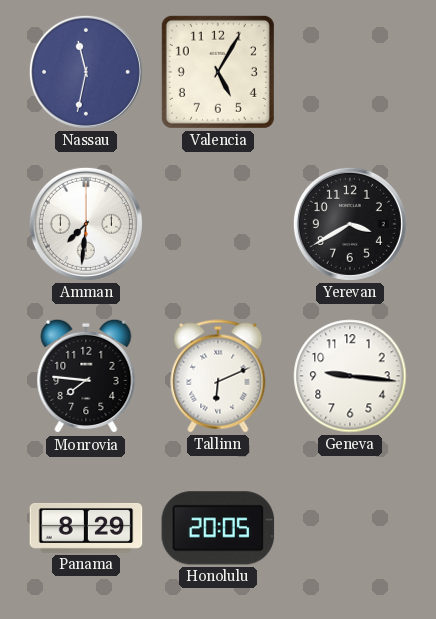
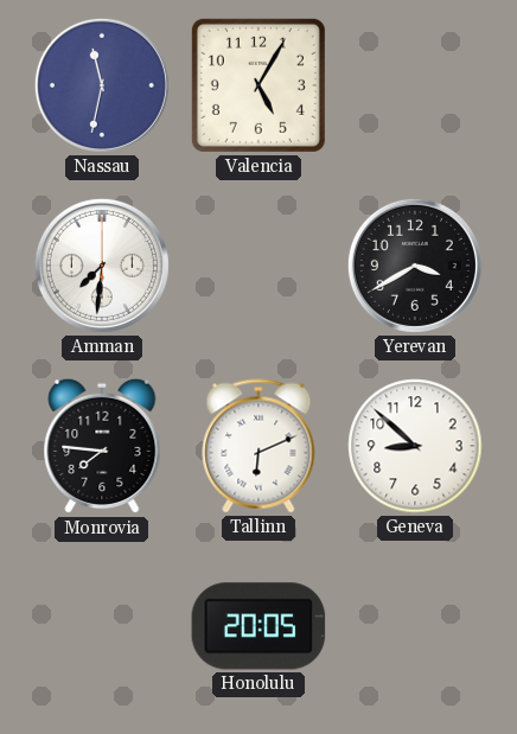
Geneva: 9:16 -> 8:52
Panama: 8:29 -> none
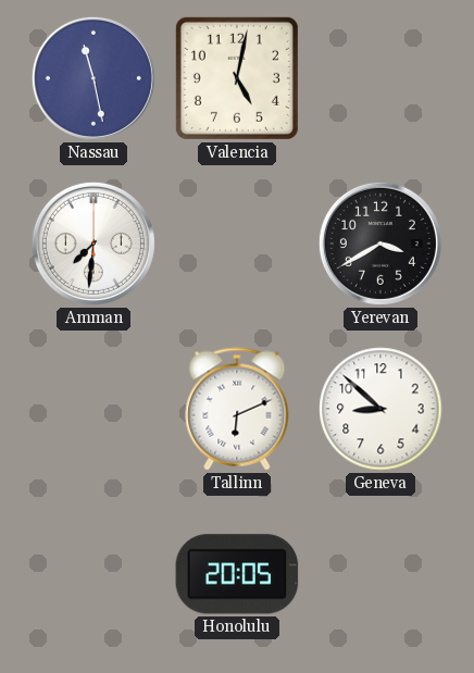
Nassau: 11:32 -> 11:28
Valencia: 5:05 -> 5:02
Monrovia: 7:46 -> none
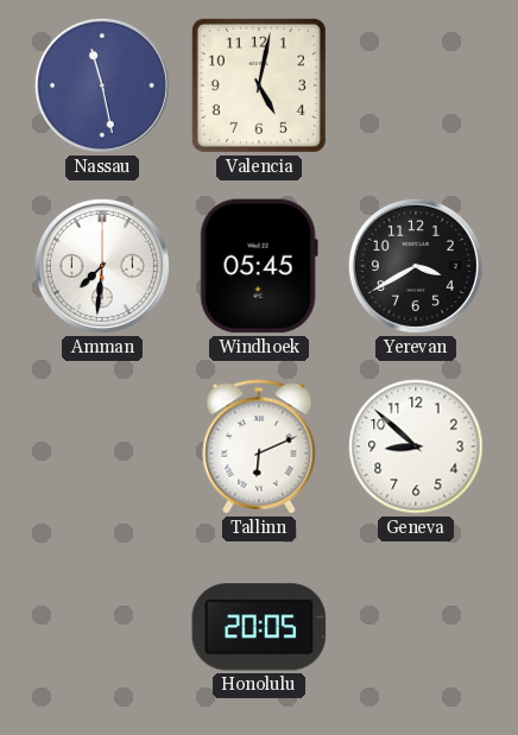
Windhoek: none -> 05:45
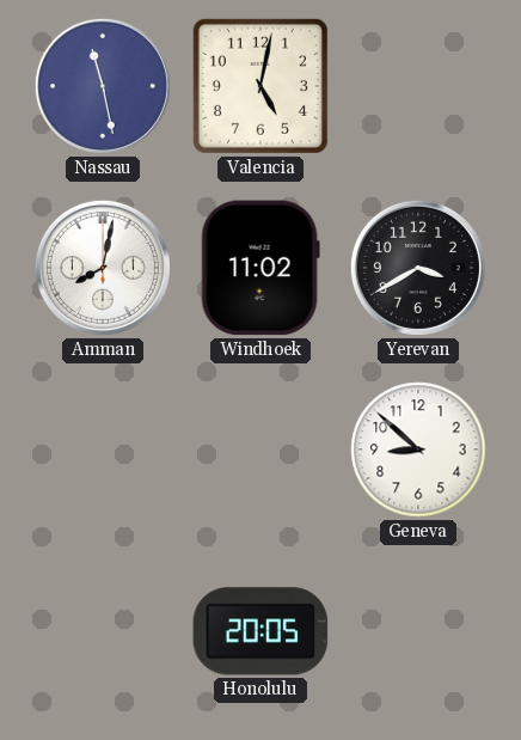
Amman: 7:31 -> 8:02
Windhoek: 05:45 -> 11:02
Tallinn: 6:11 -> none
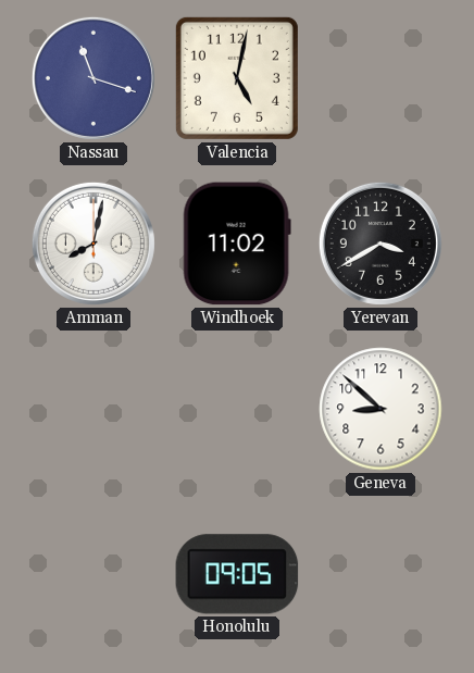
Nassau: 11:28 -> 11:18
Honolulu: 20:05 -> 09:05
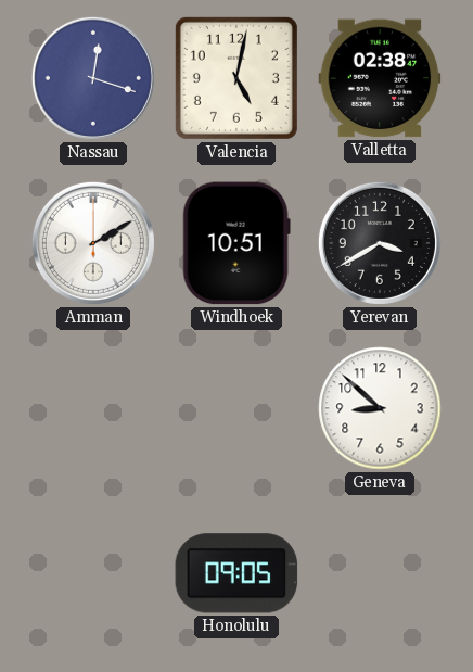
Nassau: 11:18 -> 12:18
Valletta: none -> 02:38
Amman: 8:02 -> 2:10
Windhoek: 11:02 -> 10:51
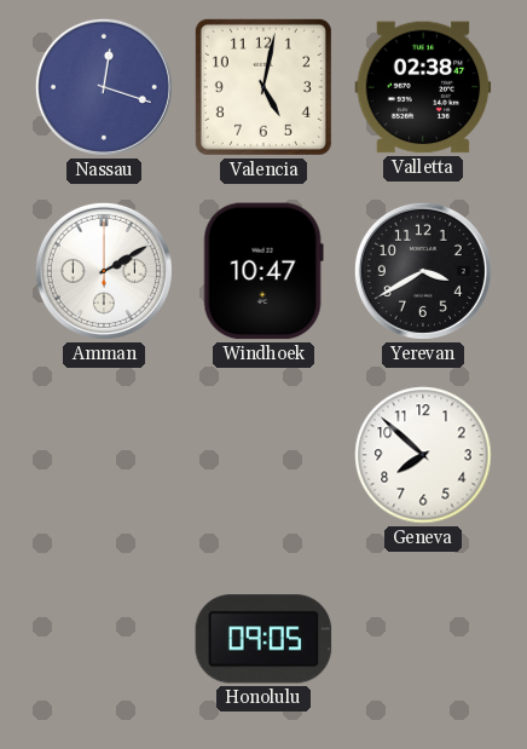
Windhoek: 10:51 -> 10:47
Geneva: 8:52 -> 7:52
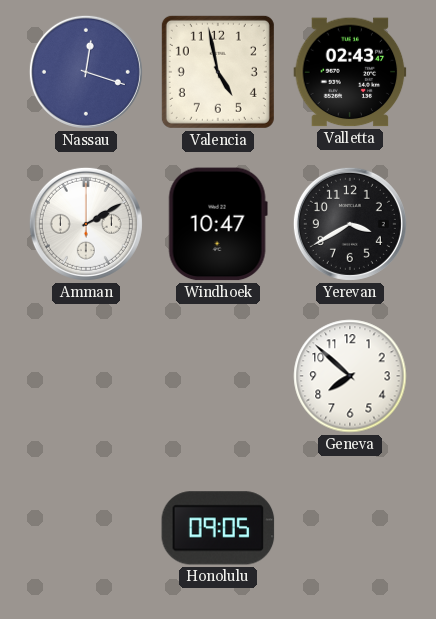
Valencia: 5:02 -> 4:58
Valletta: 02:38 -> 02:43
